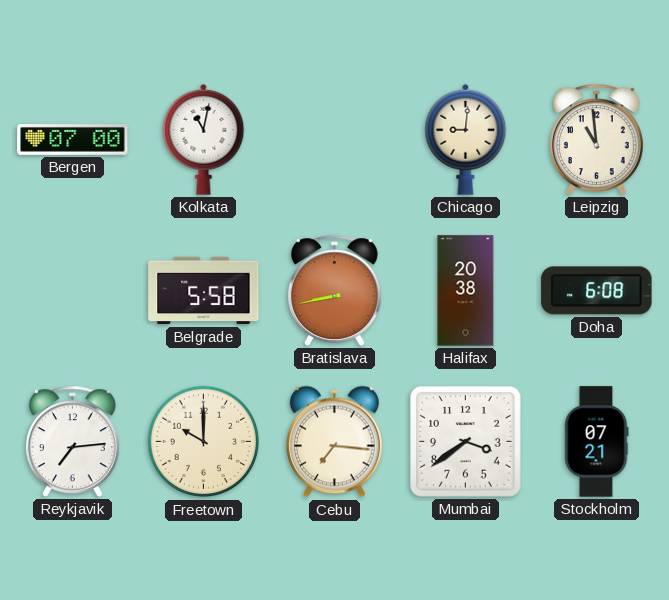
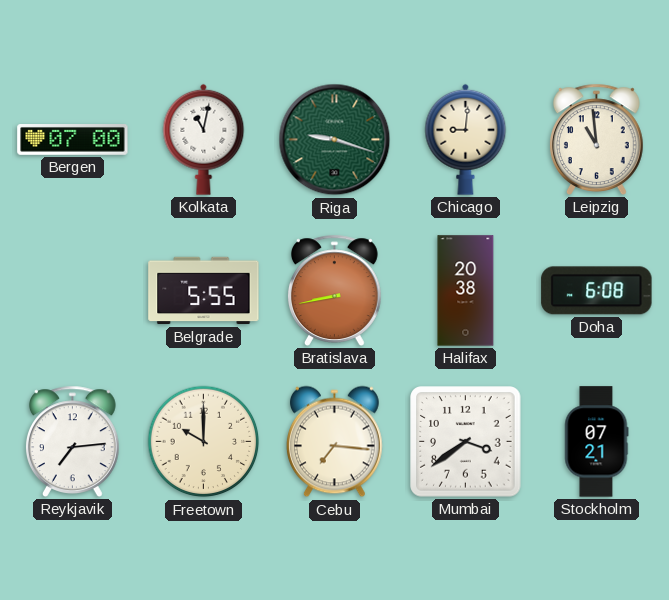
Riga: none -> 9:18
Belgrade: 5:58 -> 5:55
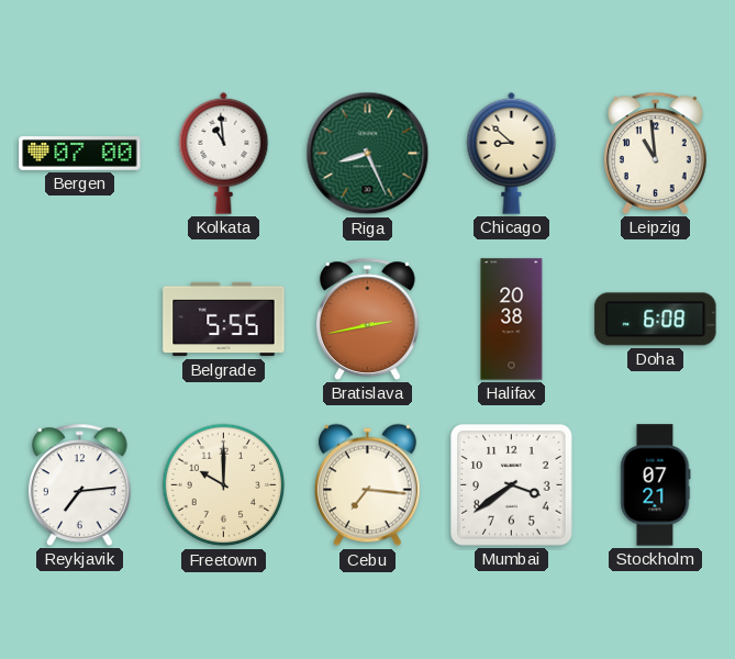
Kolkata: 11:02 -> 10:59
Riga: 9:18 -> 8:26
Chicago: 9:01 -> 8:52
Bratislava: 8:43 -> 2:43
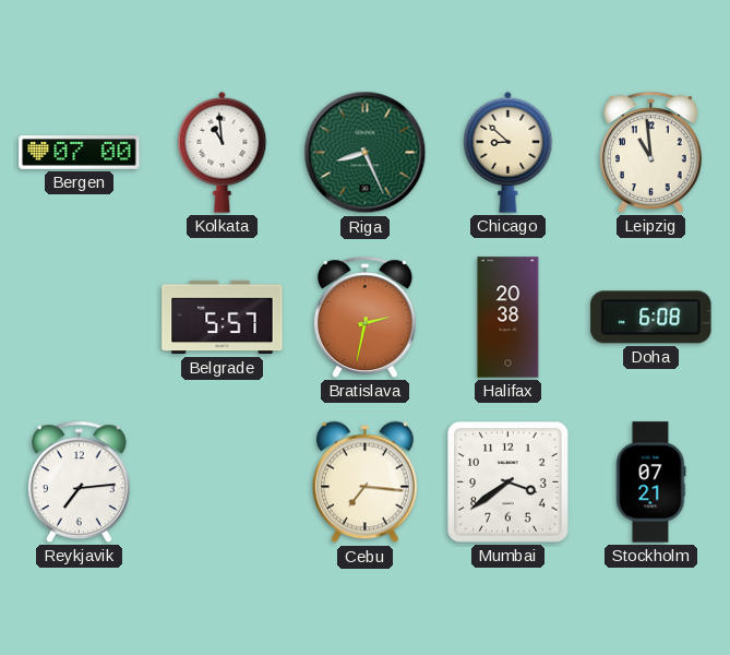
Belgrade: 5:55 -> 5:57
Bratislava: 2:43 -> 2:32
Freetown: 10:00 -> none
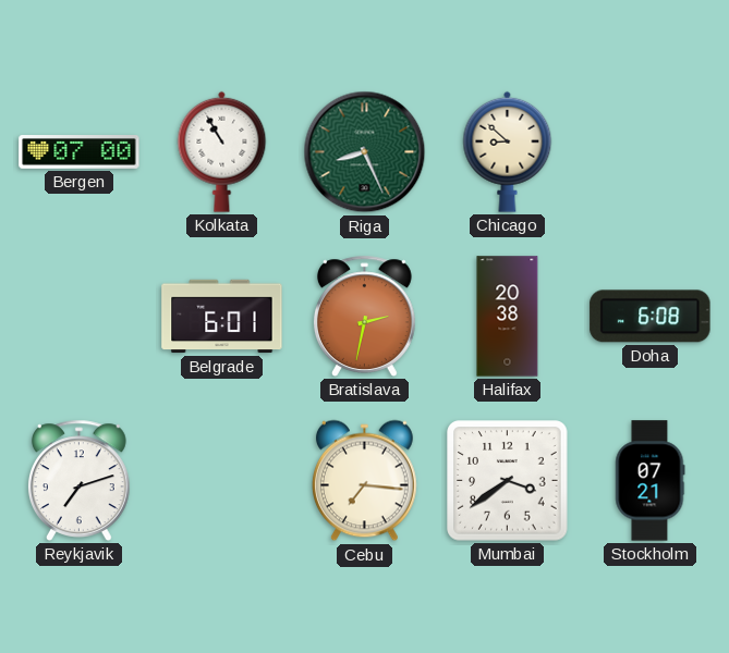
Kolkata: 10:59 -> 10:55
Leipzig: 10:59 -> none
Belgrade: 5:57 -> 6:01
Reykjavik: 7:14 -> 7:12
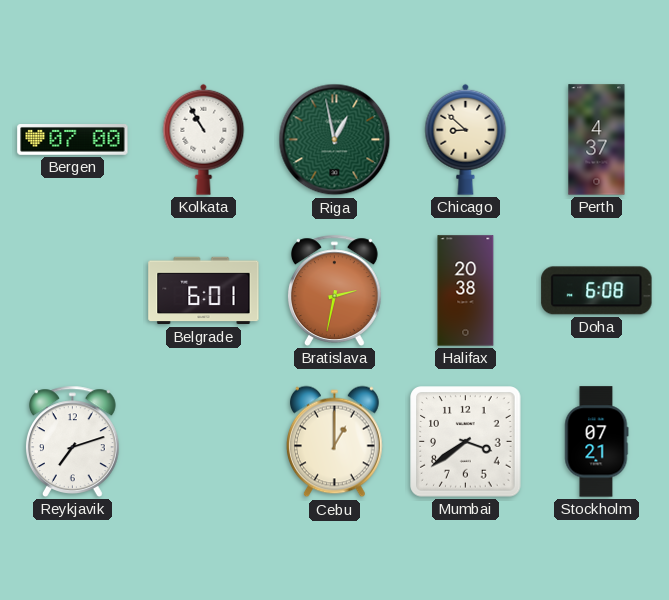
Riga: 8:26 -> 12:58
Perth: none -> 4:37
Cebu: 7:16 -> 1:00
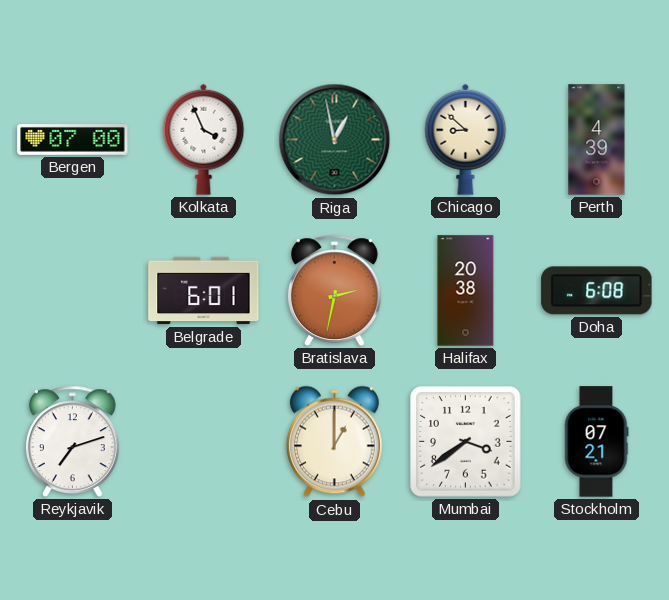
Kolkata: 10:55 -> 3:56
Perth: 4:37 -> 4:39
